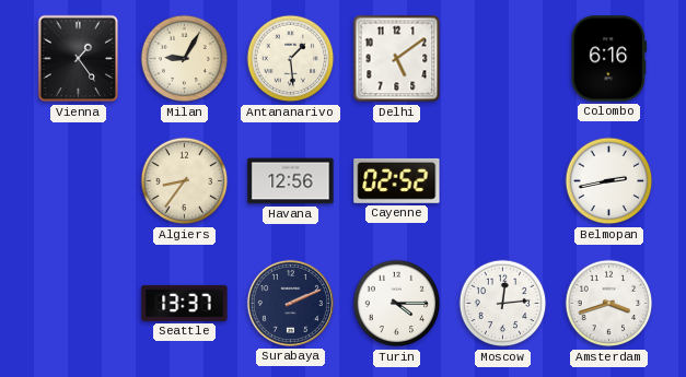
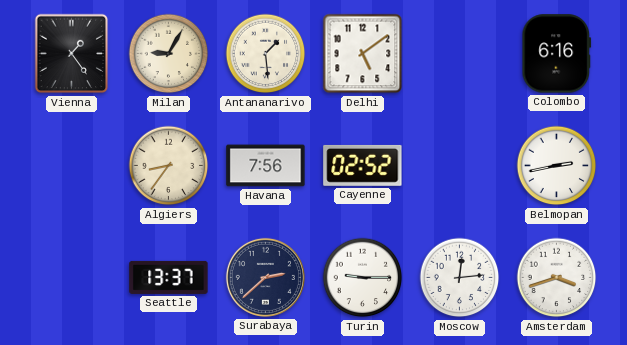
Havana: 12:56 -> 7:56
Surabaya: 2:11 -> 2:38
Turin: 4:15 -> 9:15
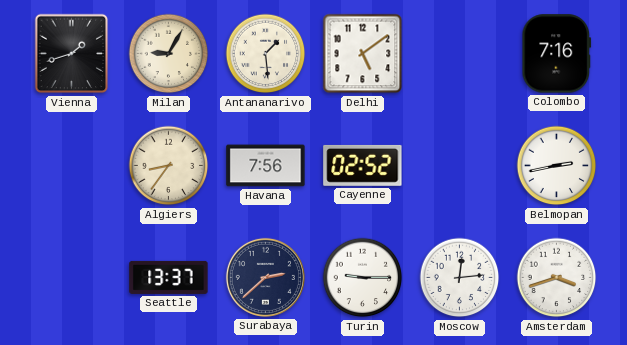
Vienna: 1:24 -> 1:42
Colombo: 6:16 -> 7:16
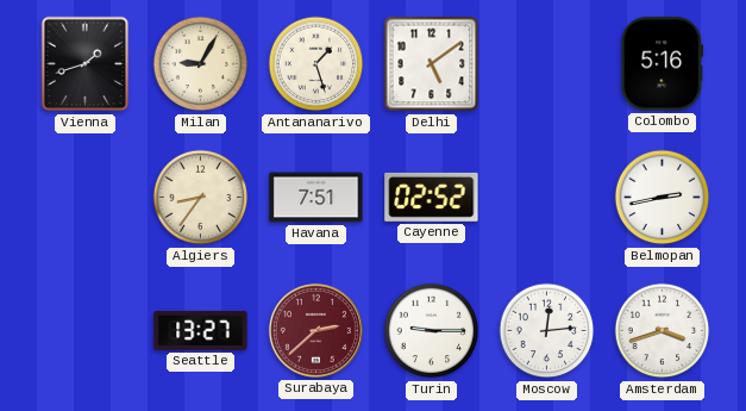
Antananarivo: 1:29 -> 1:27
Colombo: 7:16 -> 5:16
Havana: 7:56 -> 7:51
Seattle: 13:37 -> 13:27
Surabaya dial: navy -> burgundy
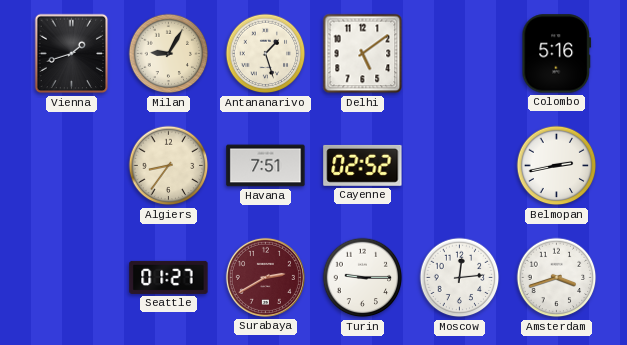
Seattle: 13:27 -> 01:27
Surabaya: 2:38 -> 2:40
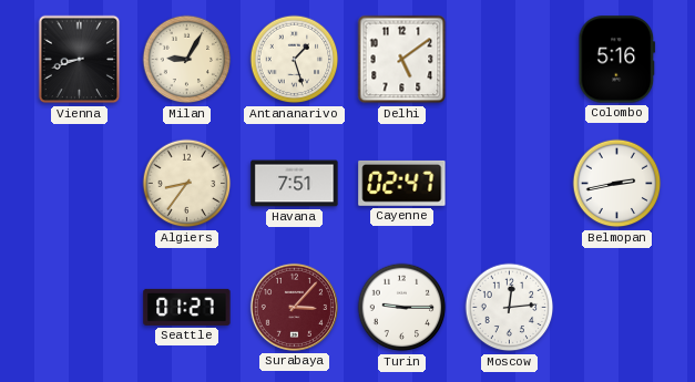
Vienna: 1:42 -> 8:42
Cayenne: 02:52 -> 02:47
Surabaya: 2:40 -> 3:07
Amsterdam: 3:42 -> none
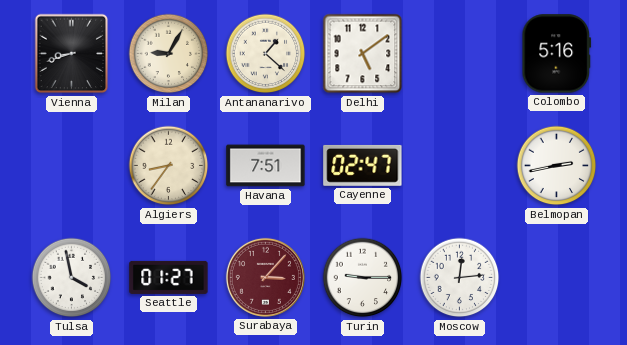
Antananarivo: 1:27 -> 1:22
Tulsa: none -> 3:58
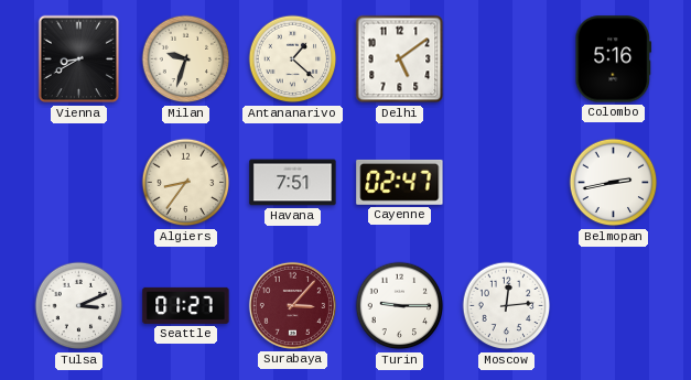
Vienna: 8:42 -> 8:40
Milan: 9:05 -> 9:33
Tulsa: 3:58 -> 3:11
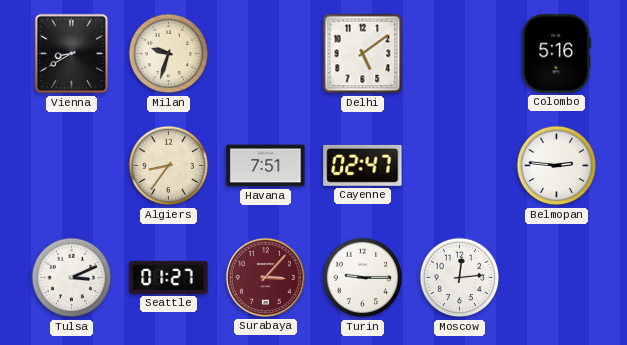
Antananarivo: 1:22 -> none
Belmopan: 2:43 -> 2:46
